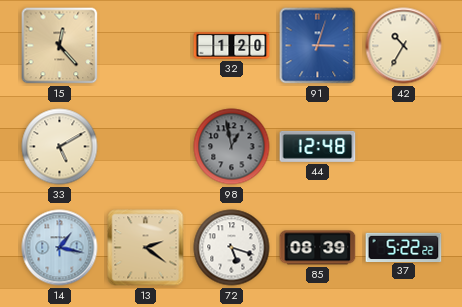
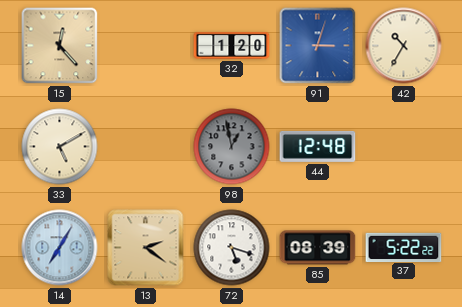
14: 1:17 -> 7:05
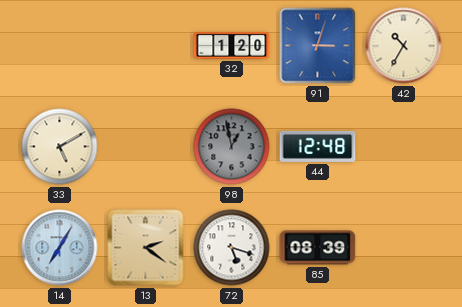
15: 12:23 -> none
37: 5:22 -> none
